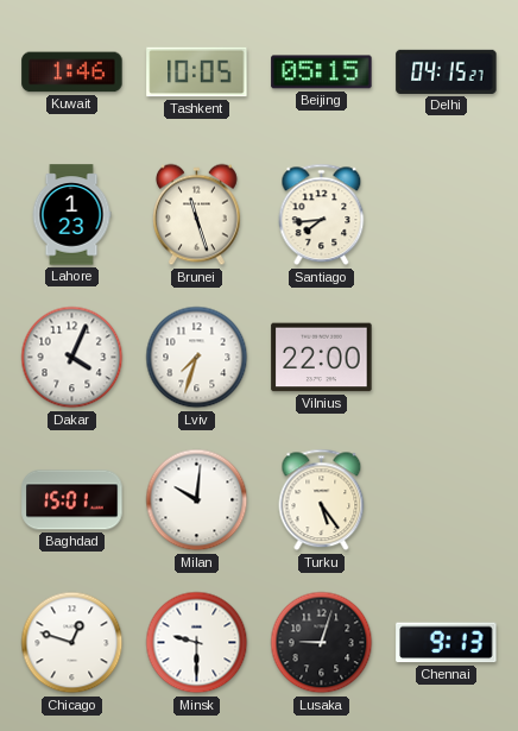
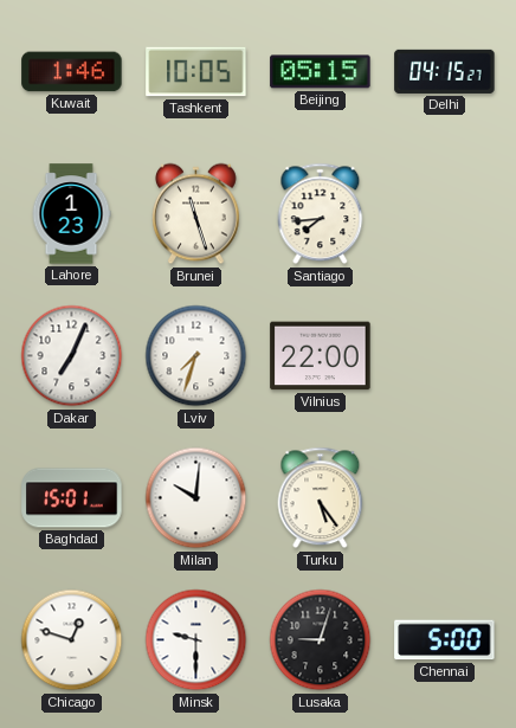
Dakar: 4:04 -> 7:04
Chennai: 9:13 -> 5:00
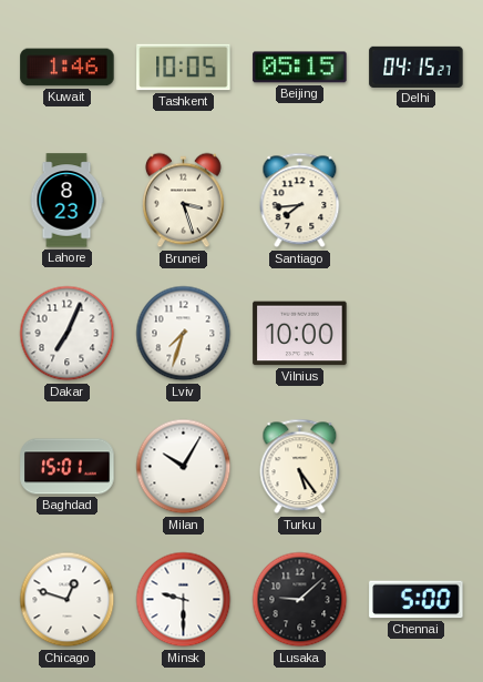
Lahore: 1:23 -> 8:23
Brunei: 11:27 -> 3:27
Vilnius: 22:00 -> 10:00
Milan: 10:01 -> 10:05
Lusaka: 9:03 -> 9:08
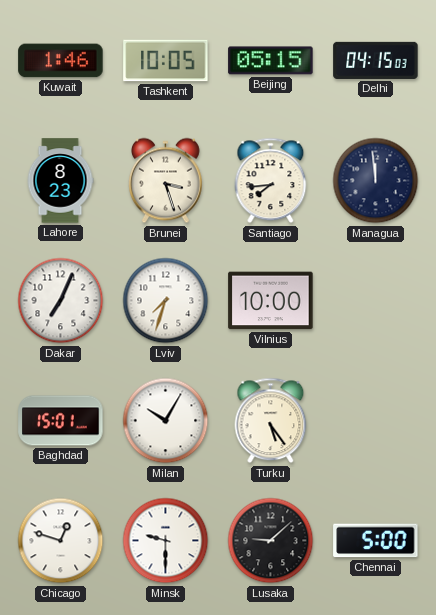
Delhi: 04:15:27 -> 04:15:03
Managua: none -> 11:59
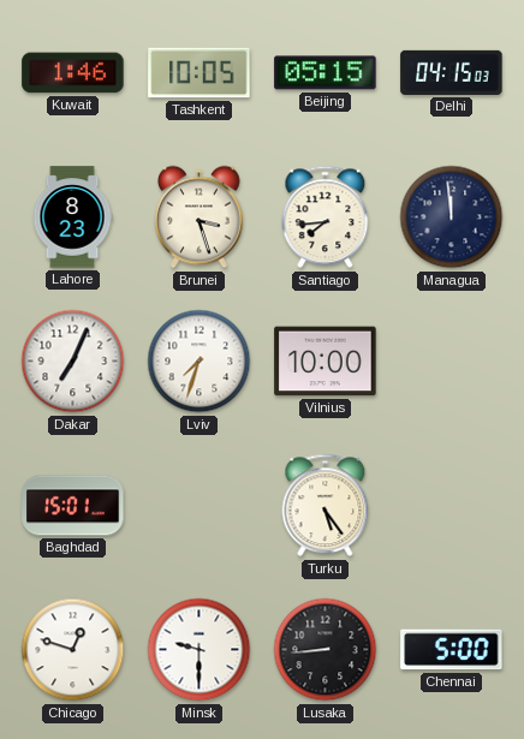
Milan: 10:05 -> none
Lusaka: 9:08 -> 8:44
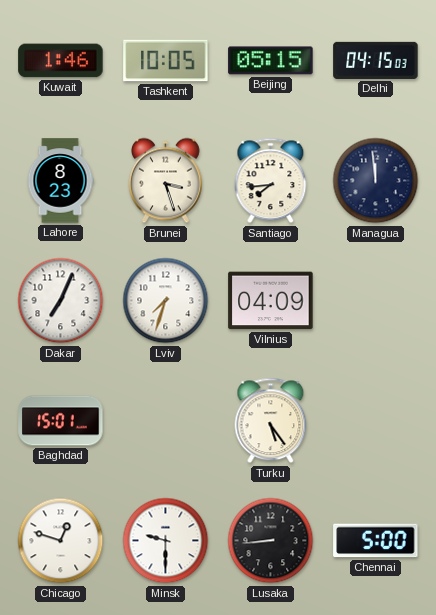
Vilnius: 10:00 -> 04:09
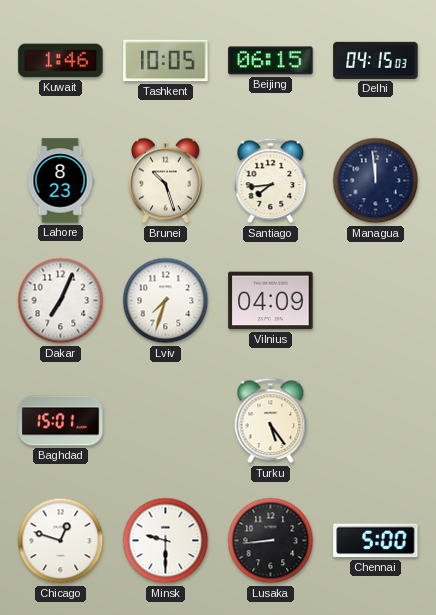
Beijing: 05:15 -> 06:15
Brunei: 3:27 -> 10:27
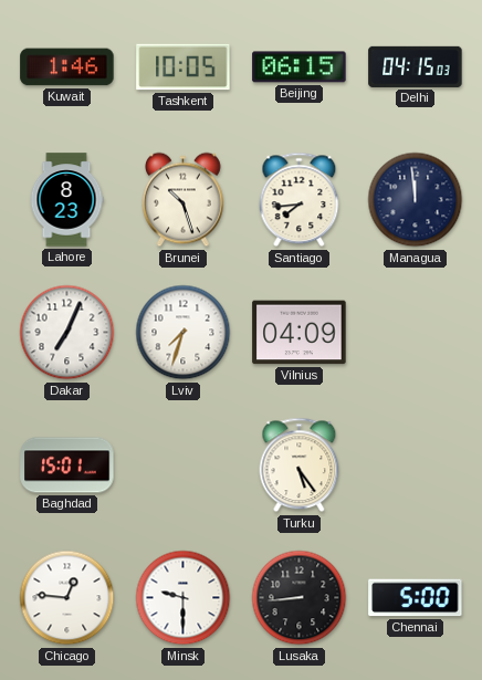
Chicago: 12:48 -> 12:46
